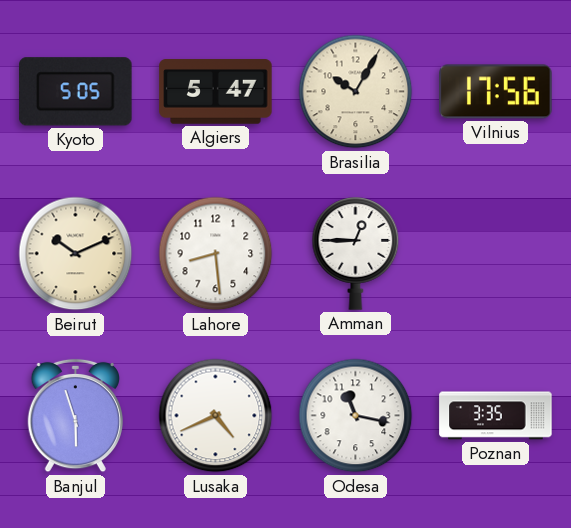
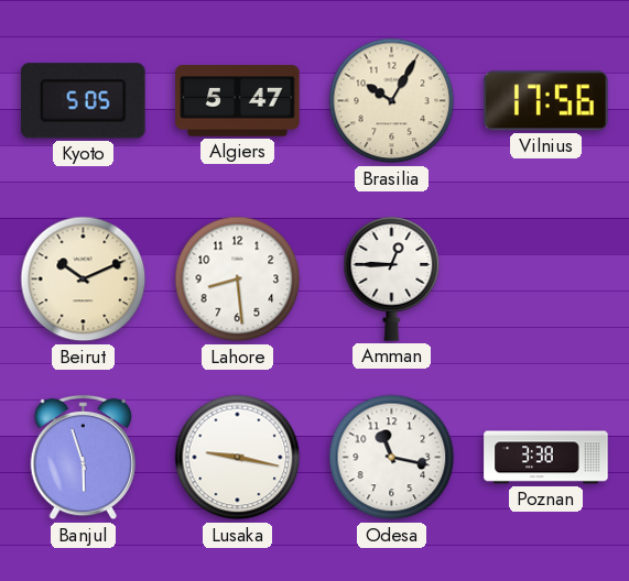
Lusaka: 4:41 -> 9:17
Poznan: 3:35 -> 3:38
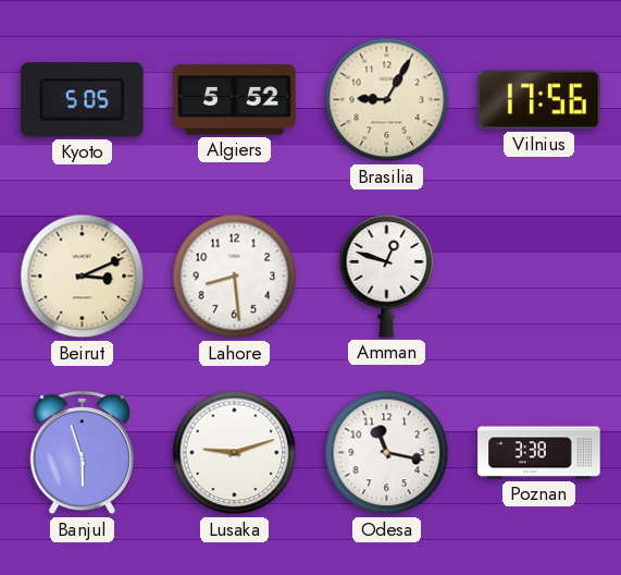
Algiers: 5:47 -> 5:52
Brasilia: 10:05 -> 9:05
Beirut: 10:11 -> 3:11
Amman: 12:45 -> 12:48
Lusaka: 9:17 -> 9:12
